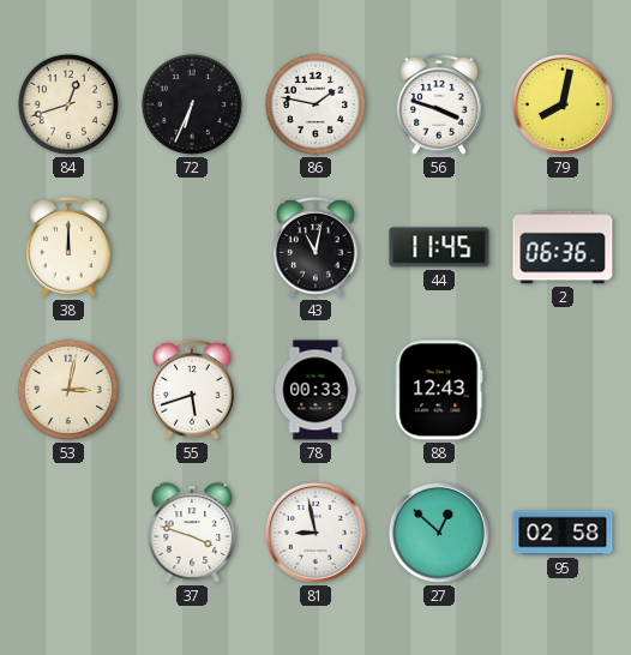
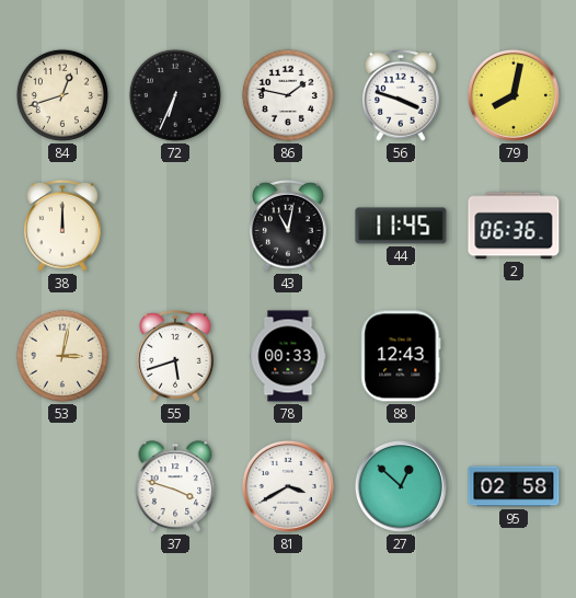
81: 8:58 -> 3:40
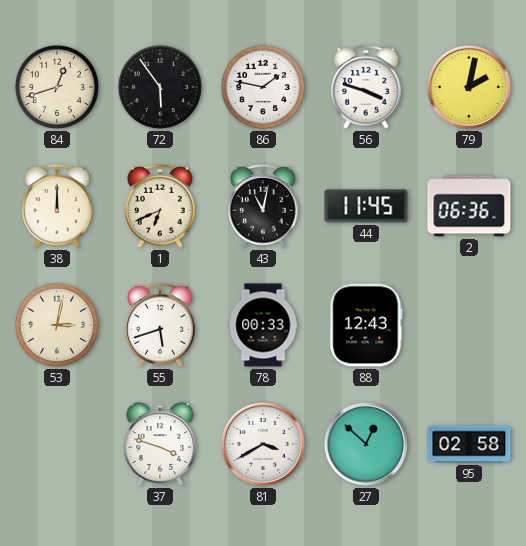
72: 6:34 -> 5:54
79: 8:02 -> 2:02
1: none -> 6:41
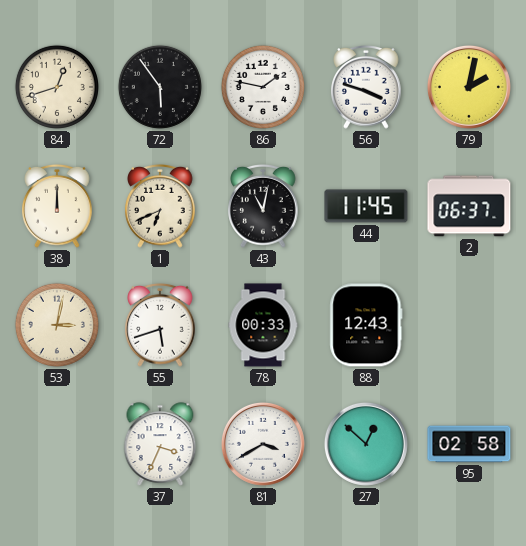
2: 06:36 -> 06:37
37: 3:48 -> 3:34
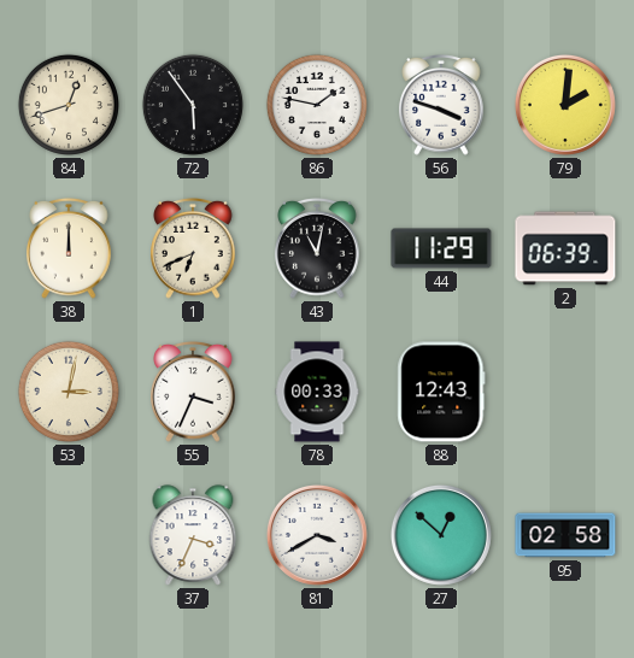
79: 2:02 -> 2:01
44: 11:45 -> 11:29
2: 06:37 -> 06:39
55: 5:42 -> 3:34
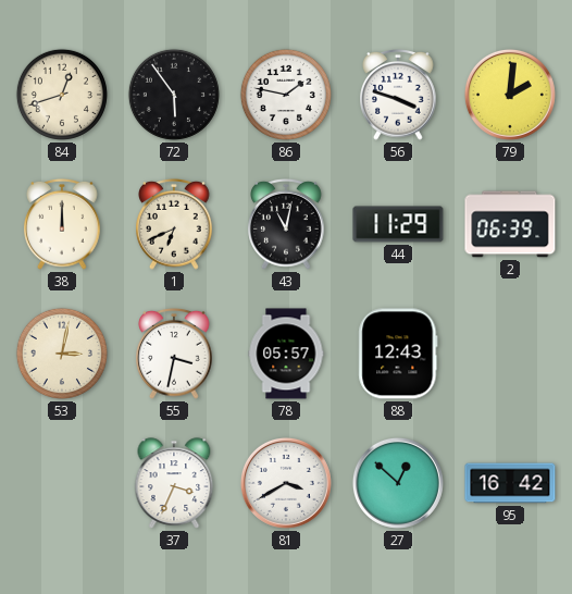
55: 3:34 -> 3:32
78: 00:33 -> 05:57
95: 02:58 -> 16:42
